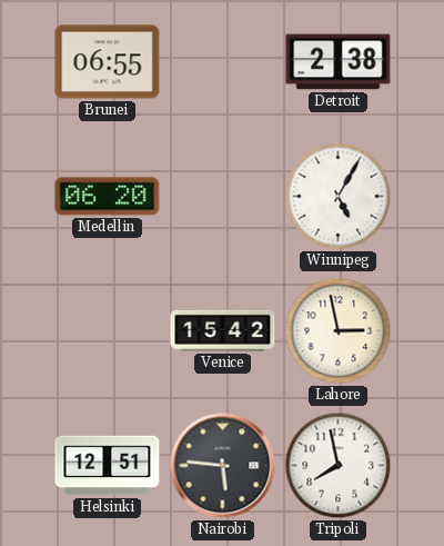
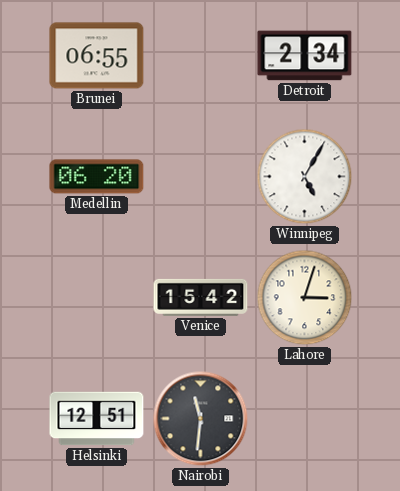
Detroit: 2:38 -> 2:34
Lahore: 2:58 -> 3:03
Nairobi: 5:46 -> 11:31
Tripoli: 7:58 -> none
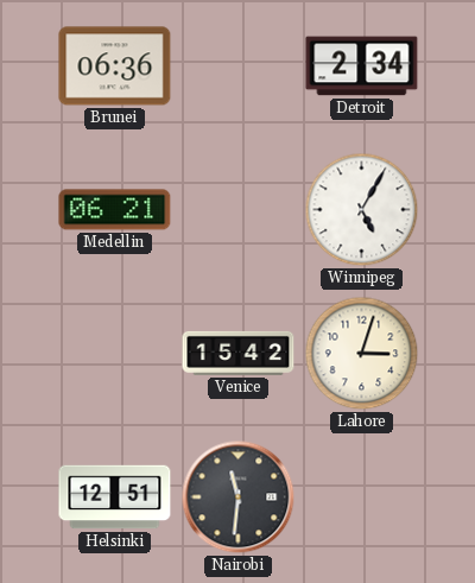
Brunei: 06:55 -> 06:36
Medellin: 06:20 -> 06:21
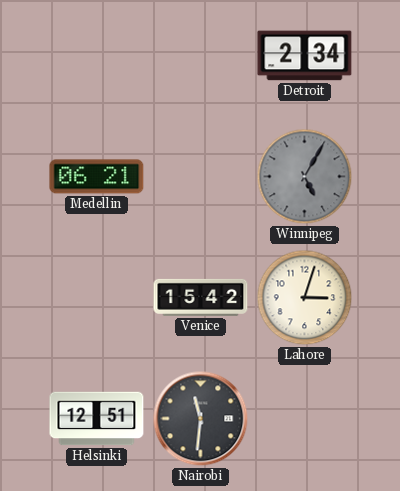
Brunei: 06:36 -> none
Winnipeg dial: white -> grey
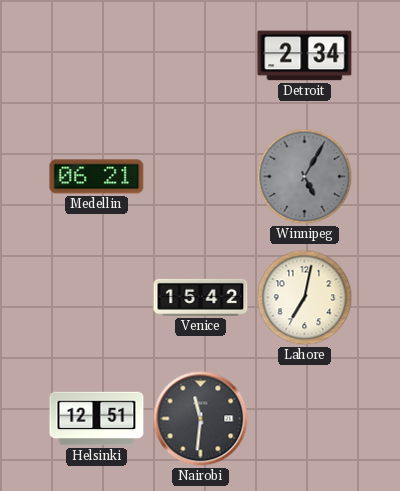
Lahore: 3:03 -> 7:02
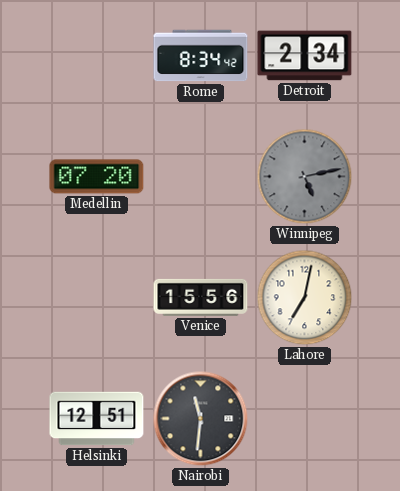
Rome: none -> 8:34
Medellin: 06:21 -> 07:20
Winnipeg: 5:05 -> 5:13
Venice: 15:42 -> 15:56
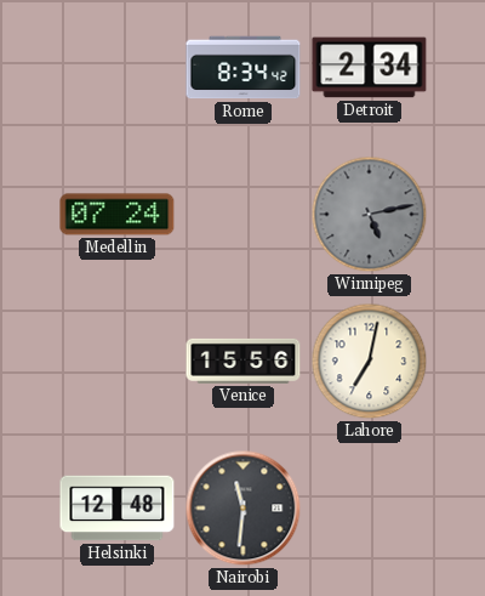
Medellin: 07:20 -> 07:24
Helsinki: 12:51 -> 12:48
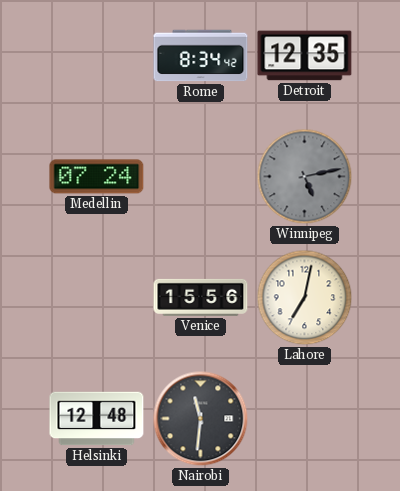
Detroit: 2:34 -> 12:35
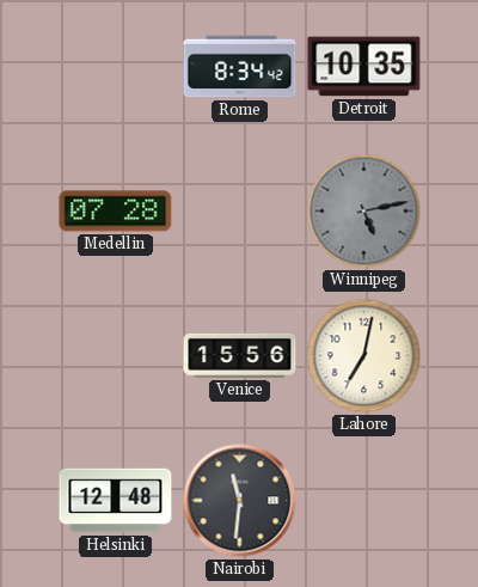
Detroit: 12:35 -> 10:35
Medellin: 07:24 -> 07:28
